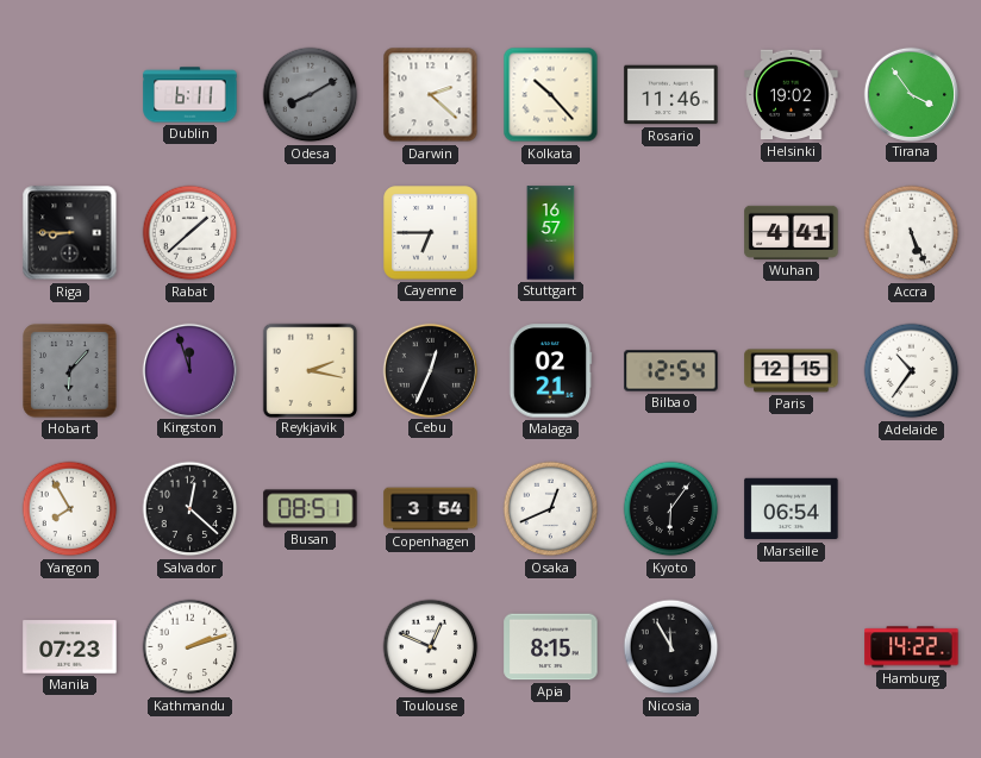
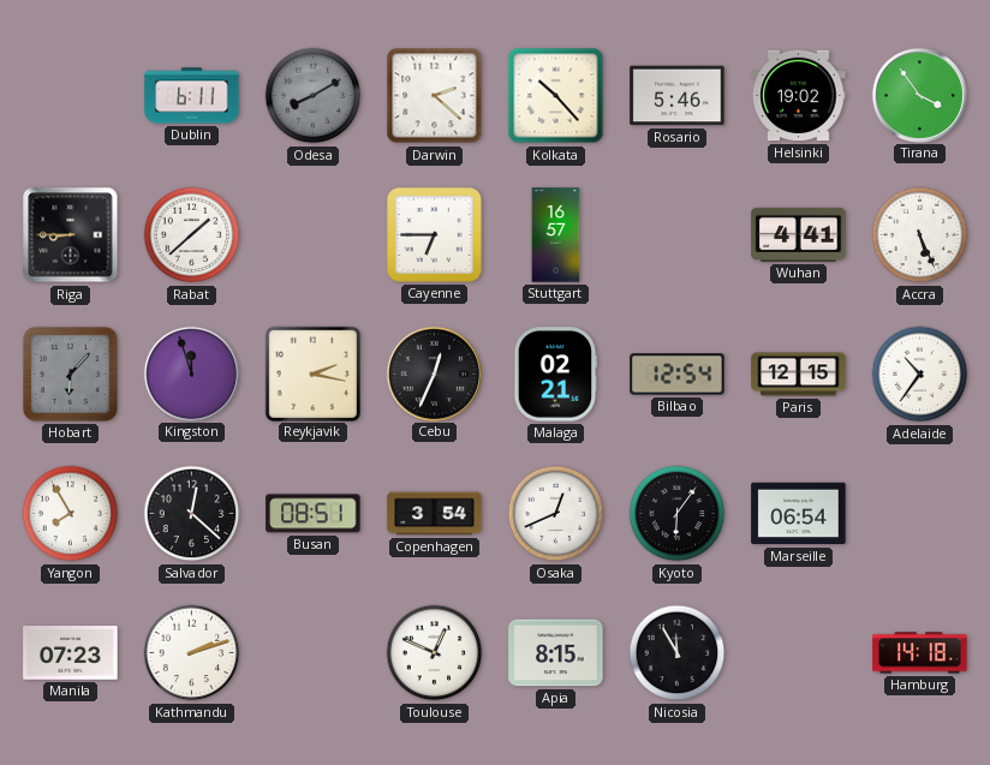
Rosario: 11:46 -> 5:46
Hamburg: 14:22 -> 14:18
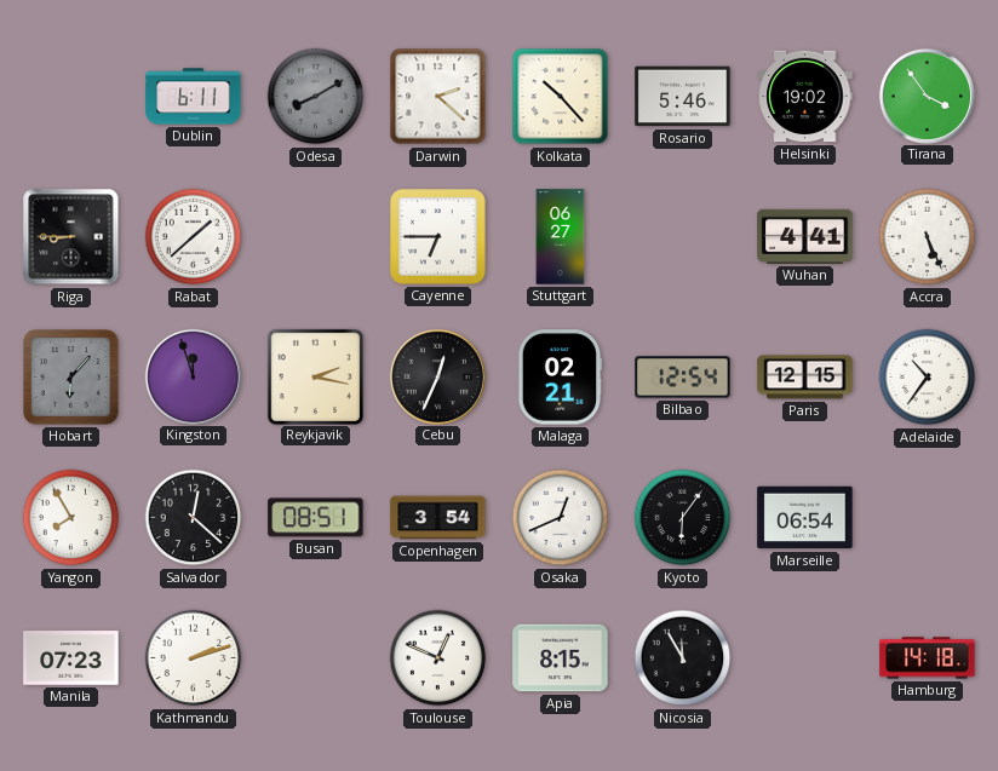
Stuttgart: 16:57 -> 06:27
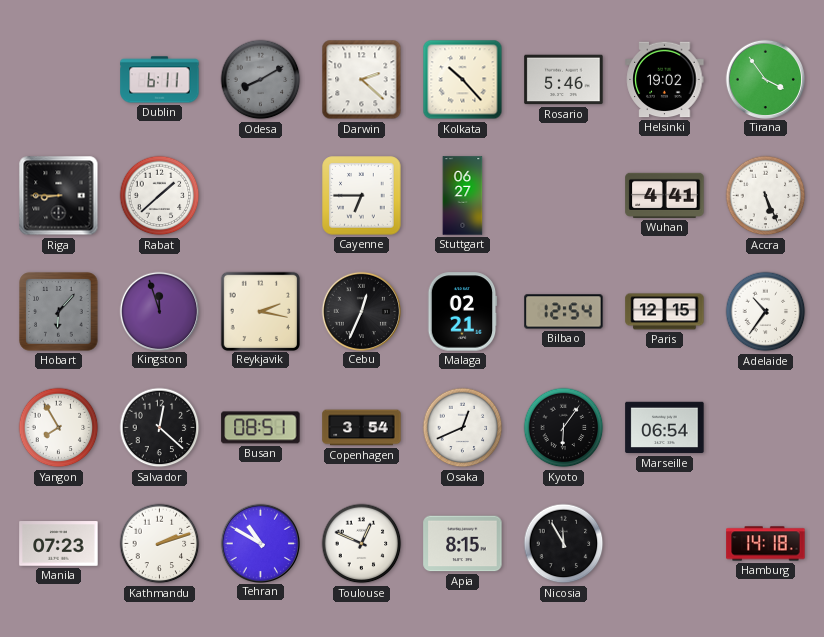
Tehran: none -> 10:50
